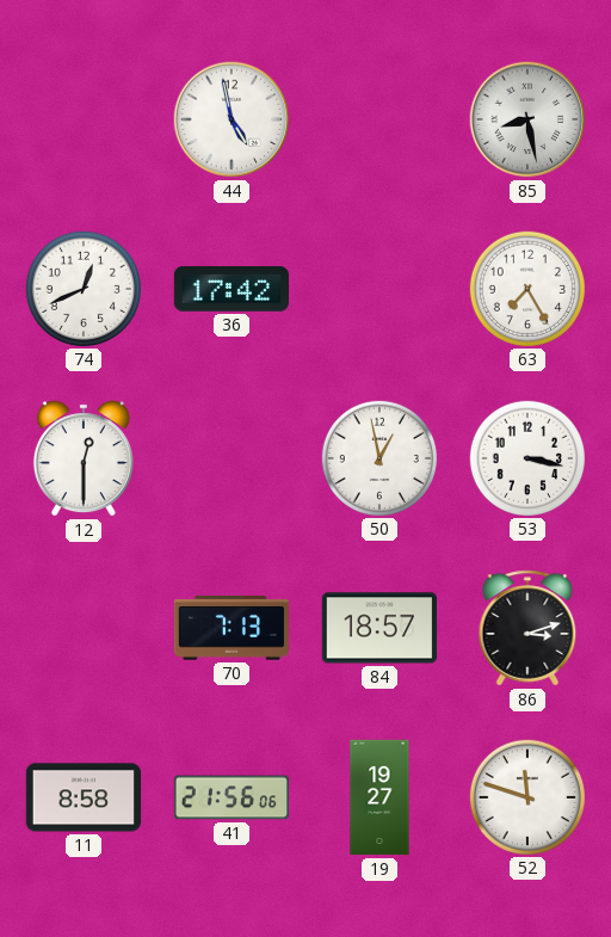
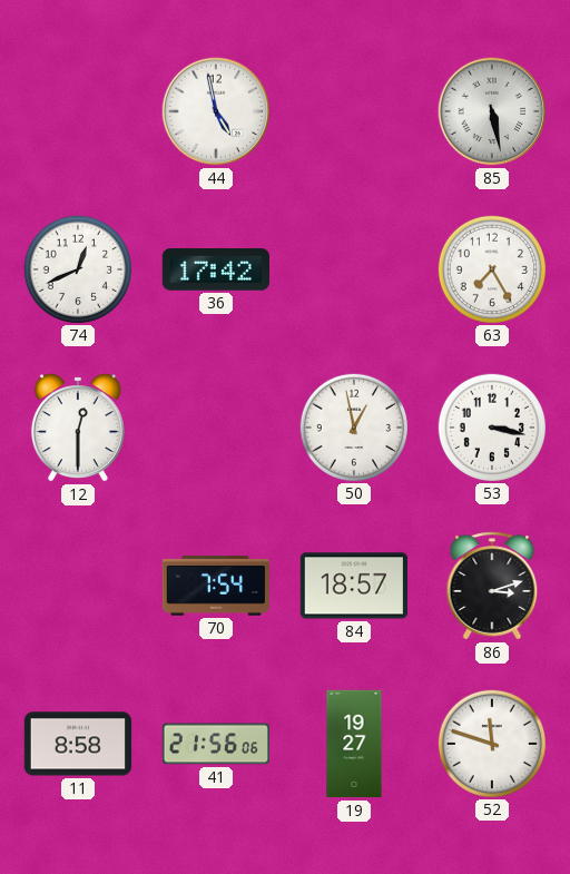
85: 8:28 -> 5:28
70: 7:13 -> 7:54
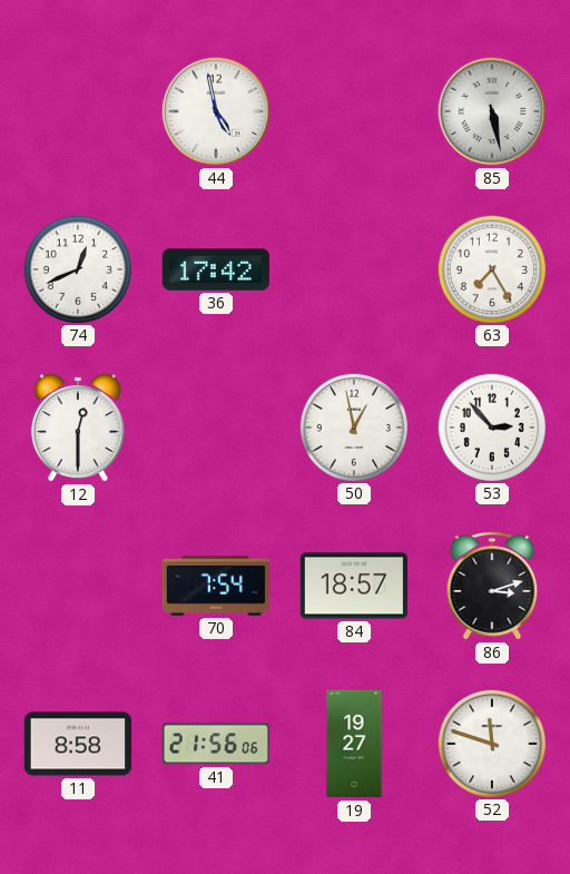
53: 3:17 -> 2:53
